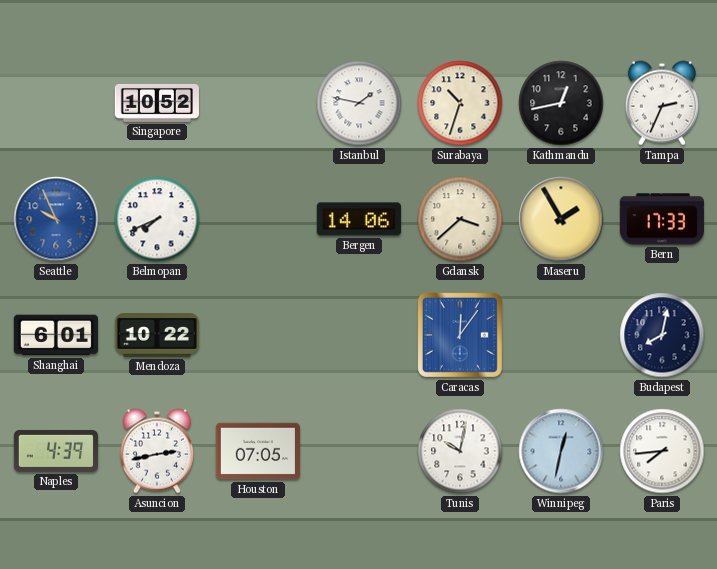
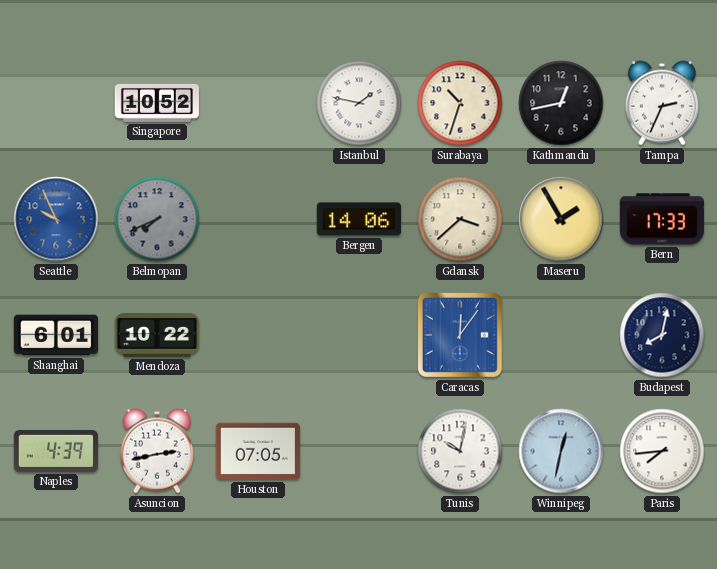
Belmopan dial: white -> grey
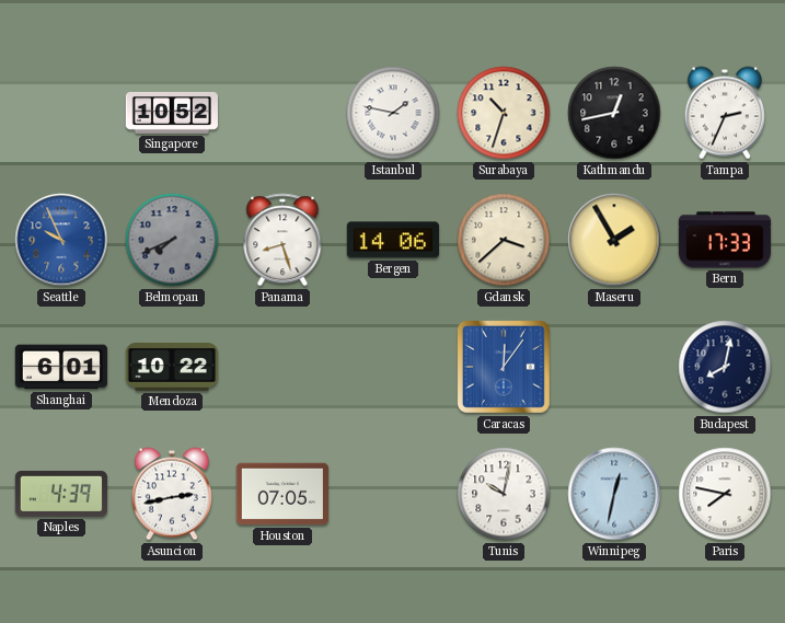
Panama: none -> 8:27
Paris: 7:44 -> 7:47
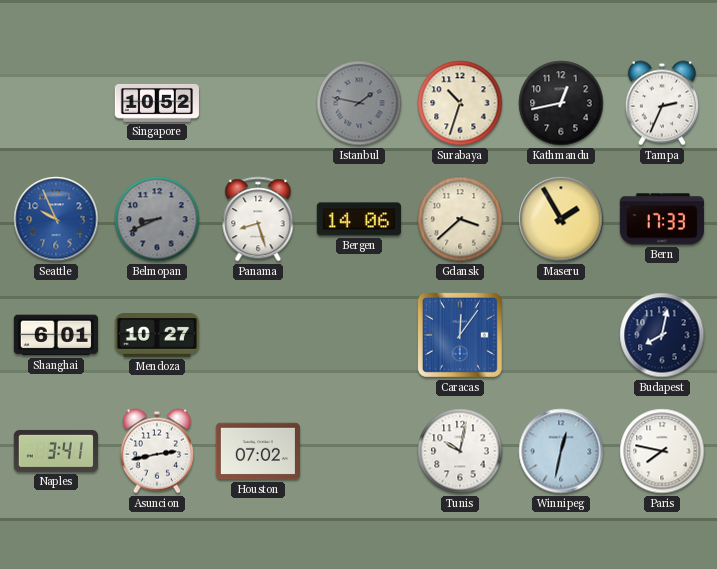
Istanbul dial: white -> grey
Belmopan: 7:41 -> 8:41
Mendoza: 10:22 -> 10:27
Naples: 4:39 -> 3:41
Houston: 07:05 -> 07:02
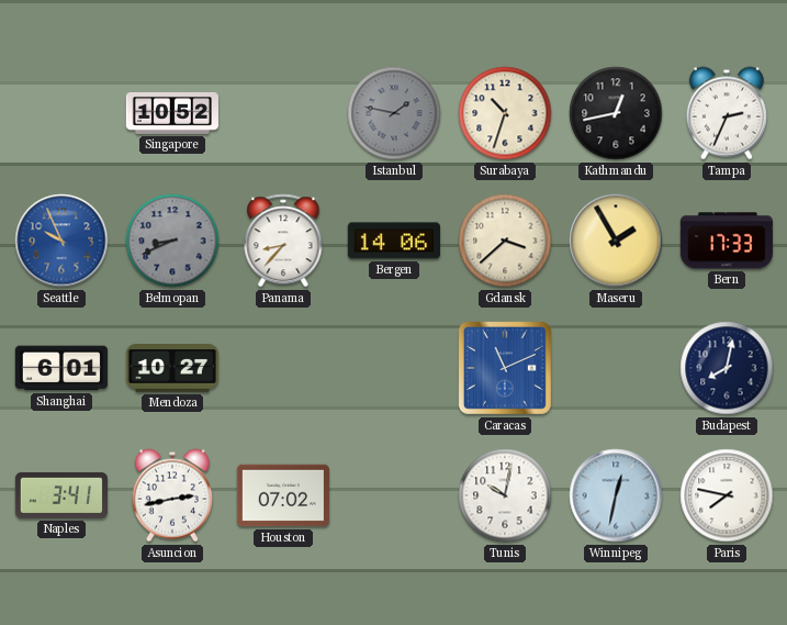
Panama: 8:27 -> 8:37
Caracas: 12:06 -> 11:11
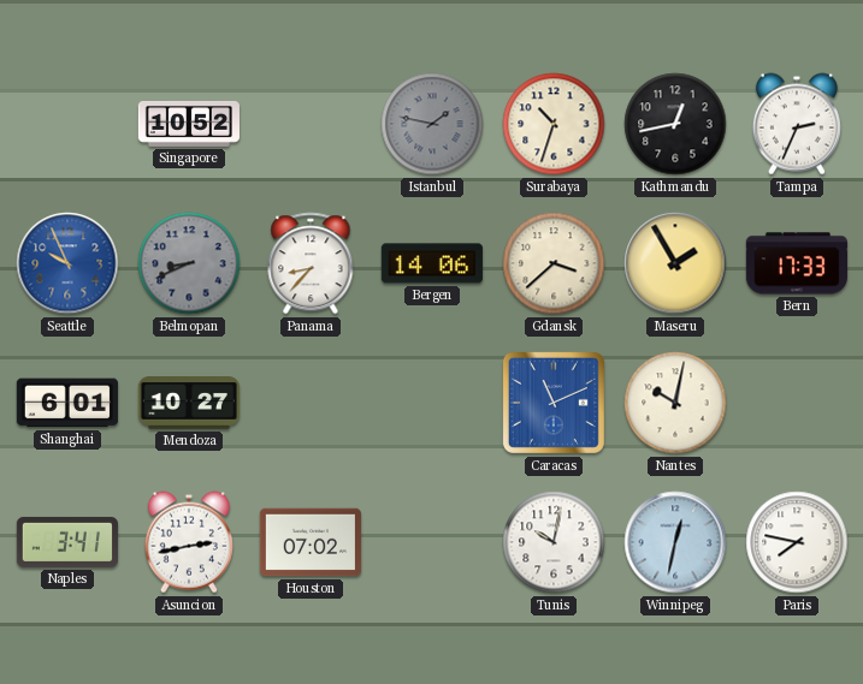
Nantes: none -> 10:02
Budapest: 8:02 -> none
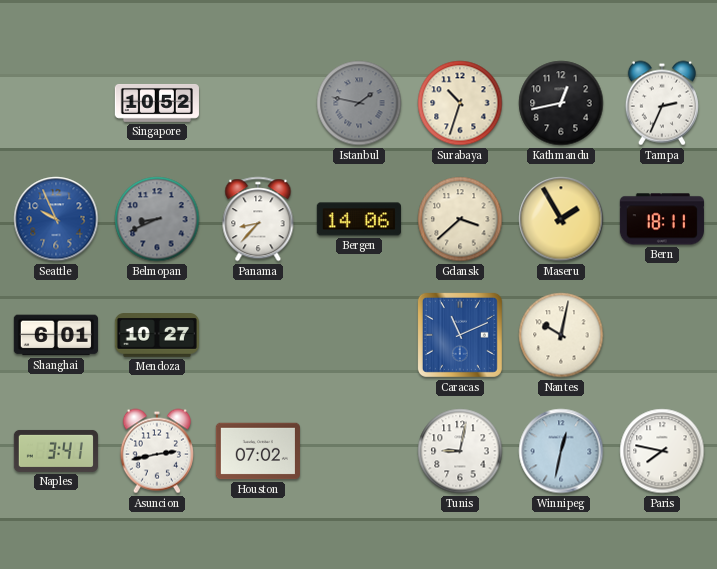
Bern: 17:33 -> 18:11
Tunis: 10:02 -> 9:02
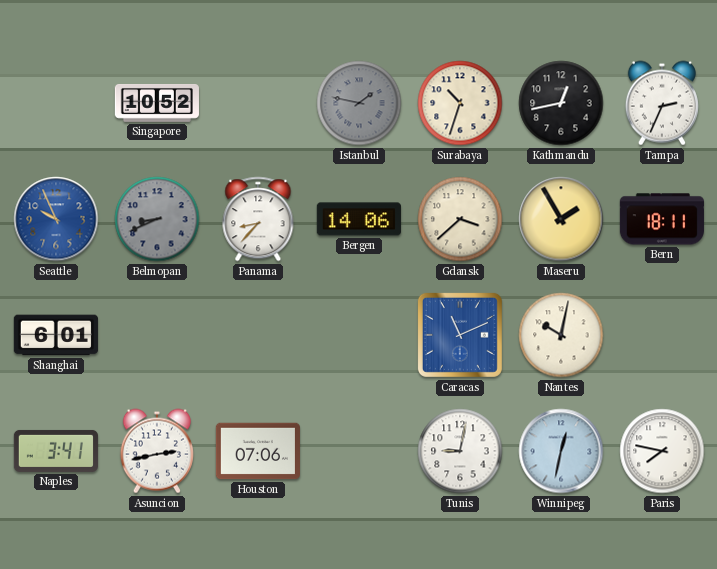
Mendoza: 10:27 -> none
Houston: 07:02 -> 07:06
